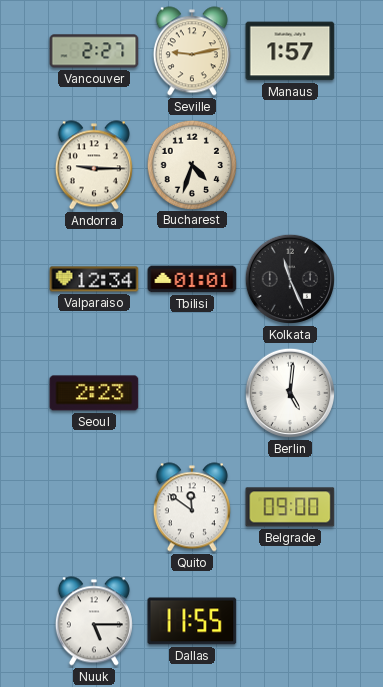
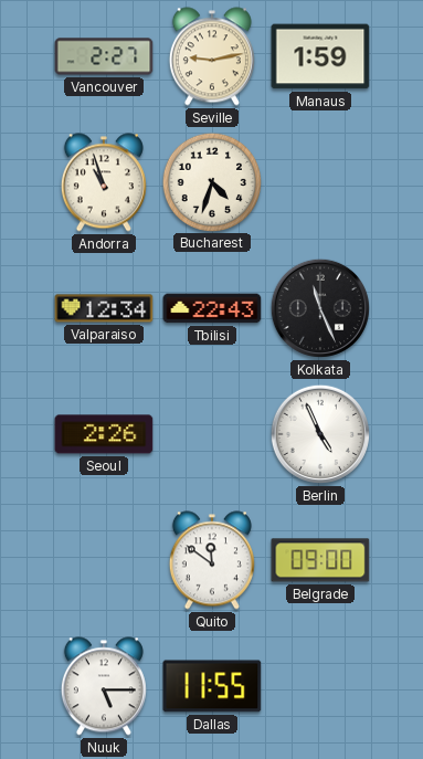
Manaus: 1:57 -> 1:59
Andorra: 9:15 -> 10:57
Tbilisi: 01:01 -> 22:43
Seoul: 2:23 -> 2:26
Berlin: 5:01 -> 4:56
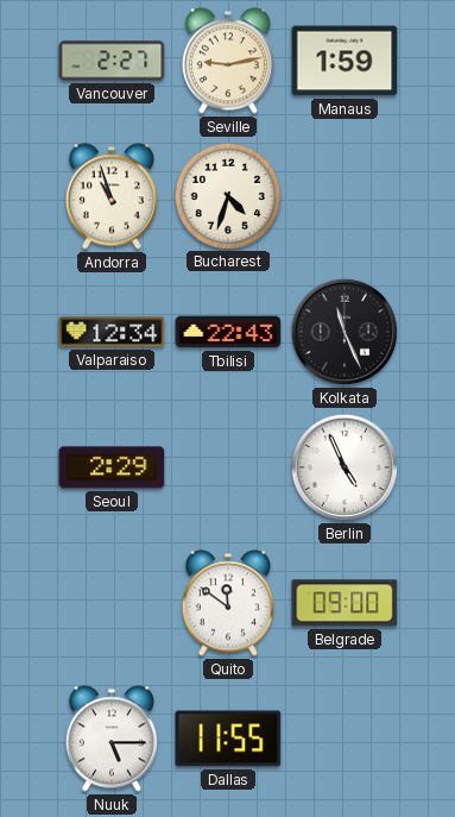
Seoul: 2:26 -> 2:29
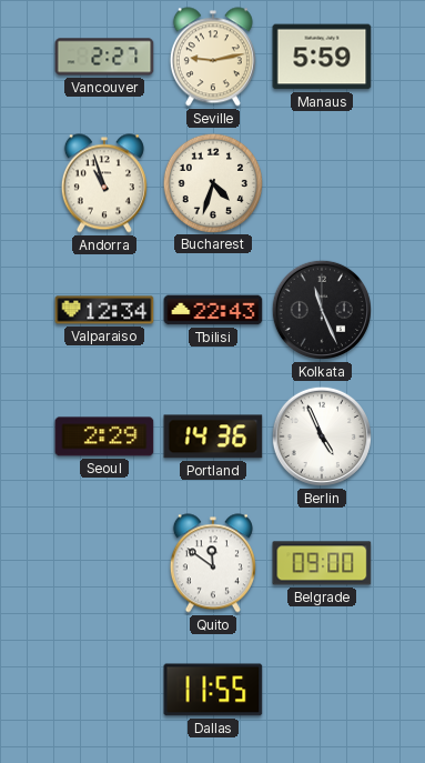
Manaus: 1:59 -> 5:59
Portland: none -> 14:36
Nuuk: 5:15 -> none
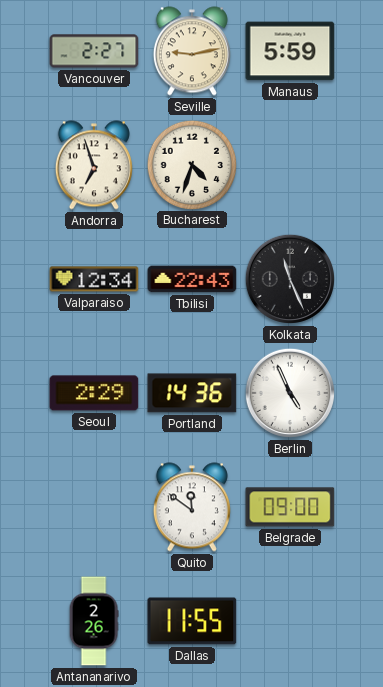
Andorra: 10:57 -> 6:57
Antananarivo: none -> 2:26
